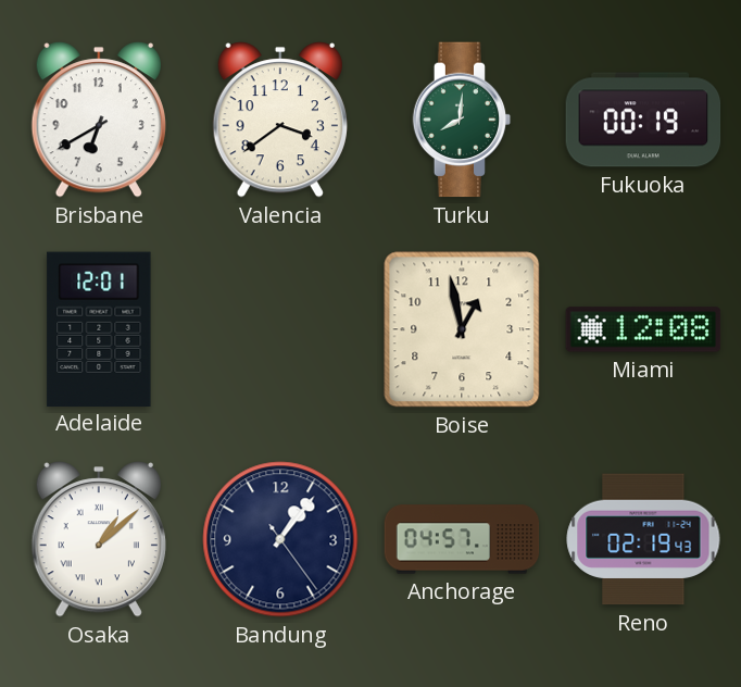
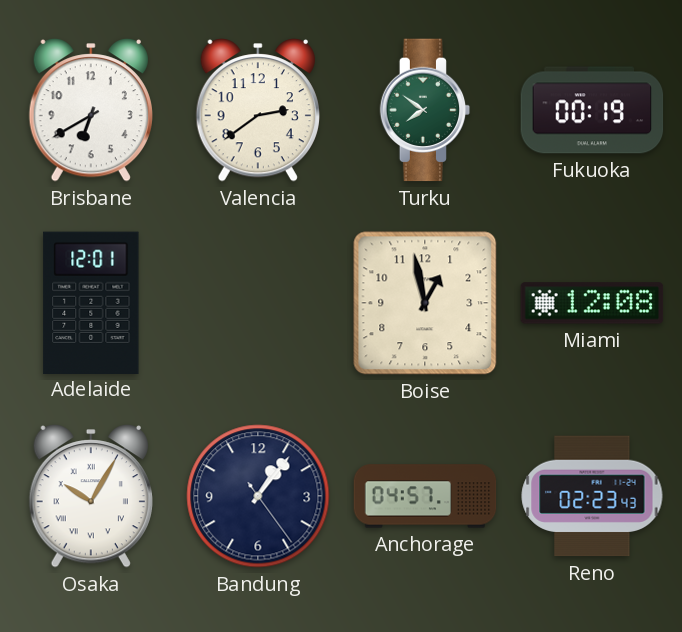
Valencia: 3:39 -> 2:39
Turku: 8:01 -> 7:51
Osaka: 1:08 -> 10:05
Reno: 02:19 -> 02:23
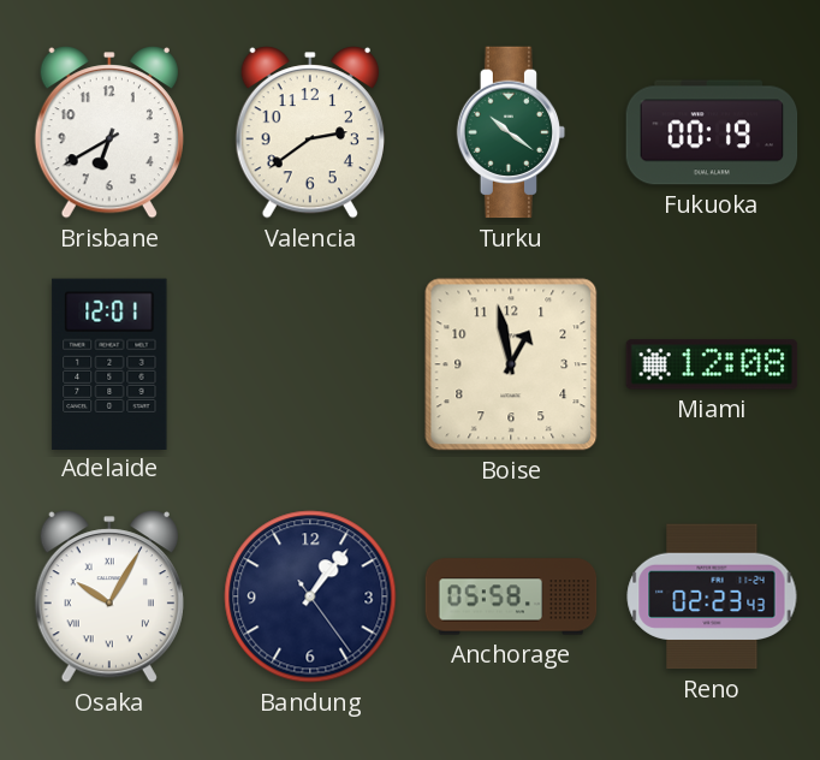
Turku: 7:51 -> 10:21
Anchorage: 04:57 -> 05:58
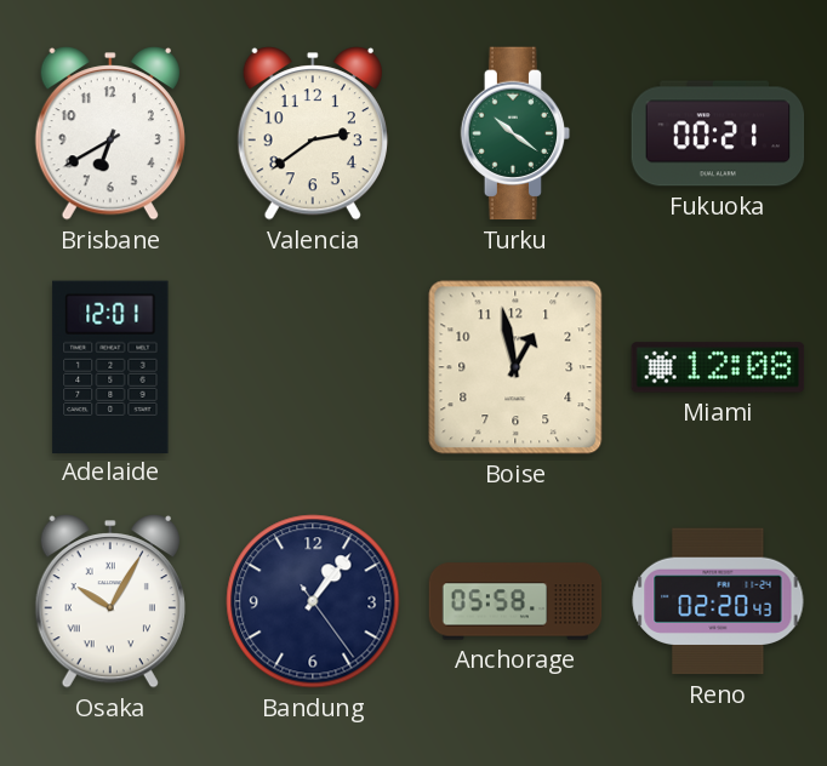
Fukuoka: 00:19 -> 00:21
Reno: 02:23 -> 02:20
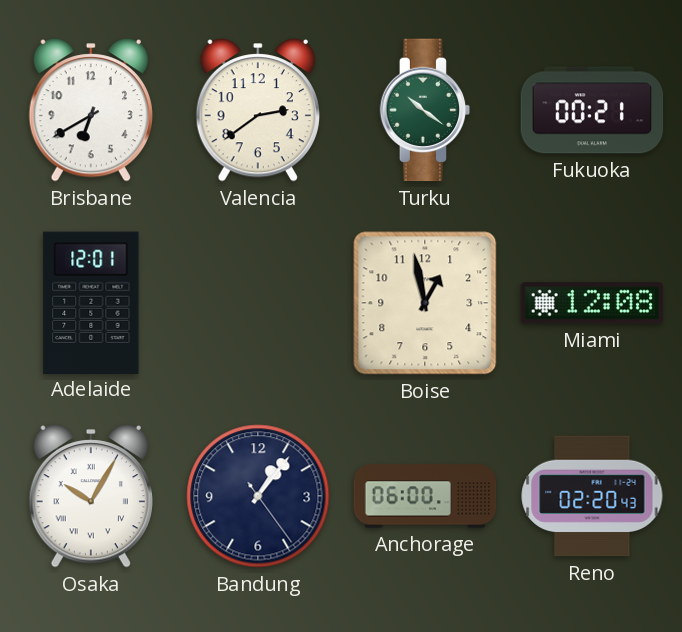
Anchorage: 05:58 -> 06:00
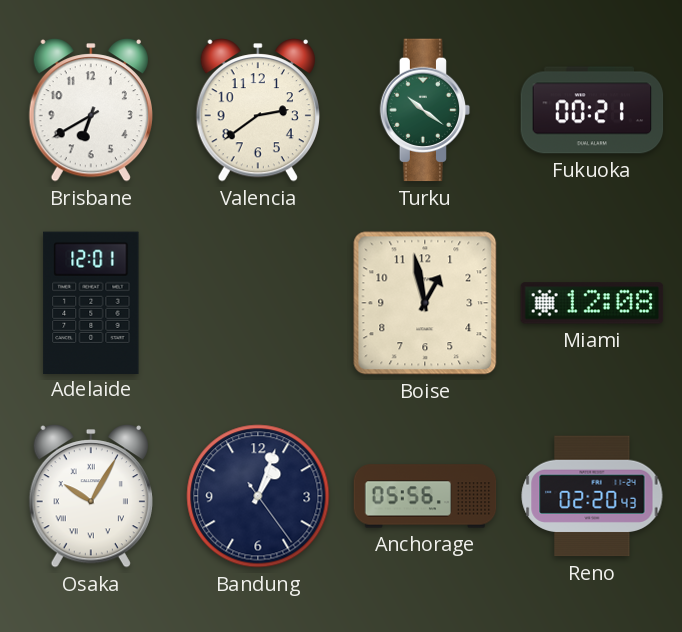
Bandung: 1:06 -> 1:03
Anchorage: 06:00 -> 05:56
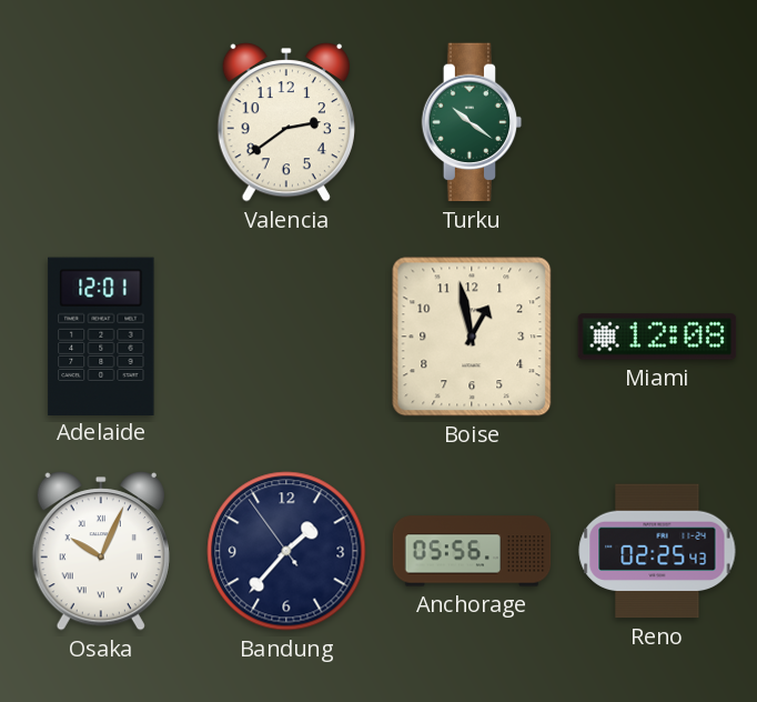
Brisbane: 6:40 -> none
Fukuoka: 00:21 -> none
Osaka: 10:05 -> 10:04
Bandung: 1:03 -> 1:36
Reno: 02:20 -> 02:25
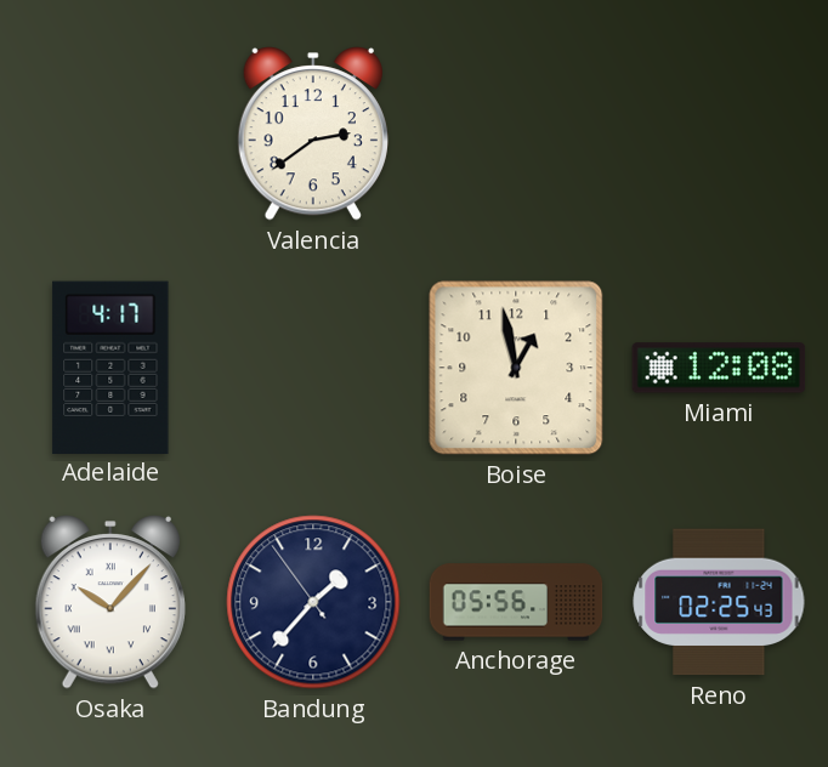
Turku: 10:21 -> none
Adelaide: 12:01 -> 4:17
Osaka: 10:04 -> 10:07
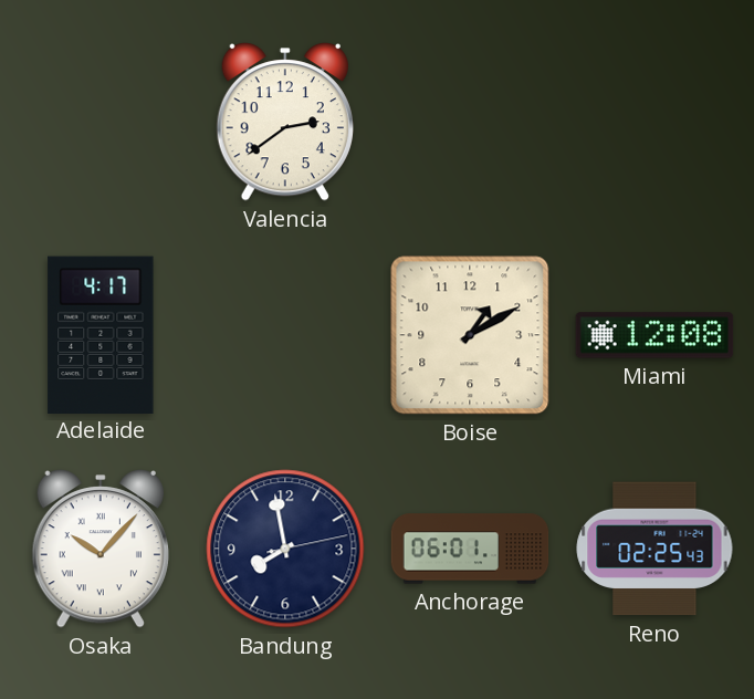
Boise: 12:58 -> 1:10
Bandung: 1:36 -> 7:58
Anchorage: 05:56 -> 06:01
